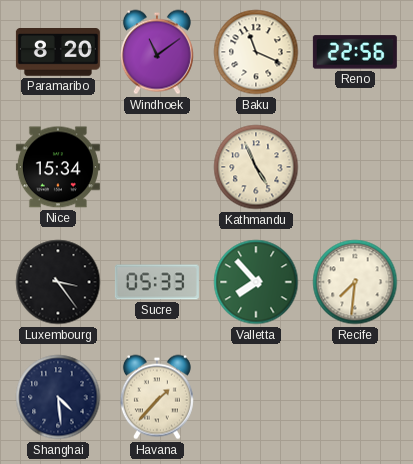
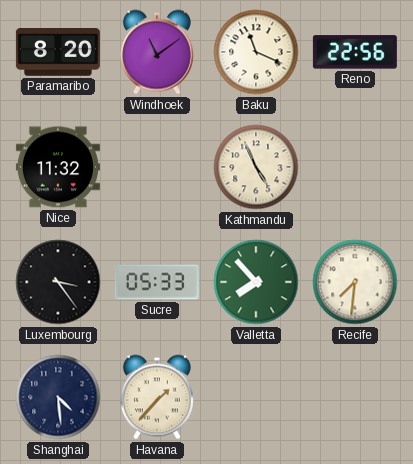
Nice: 15:34 -> 11:32
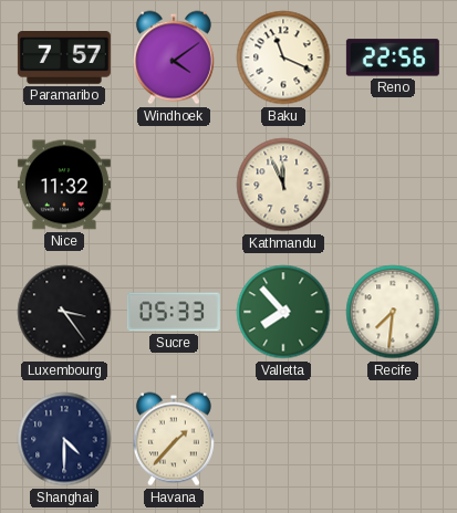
Paramaribo: 8:20 -> 7:57
Windhoek: 11:09 -> 4:09
Kathmandu: 4:56 -> 11:56
Shanghai: 4:29 -> 4:30
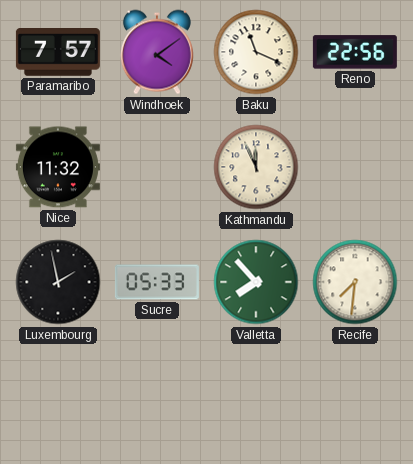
Luxembourg: 3:24 -> 1:58
Shanghai: 4:30 -> none
Havana: 1:37 -> none
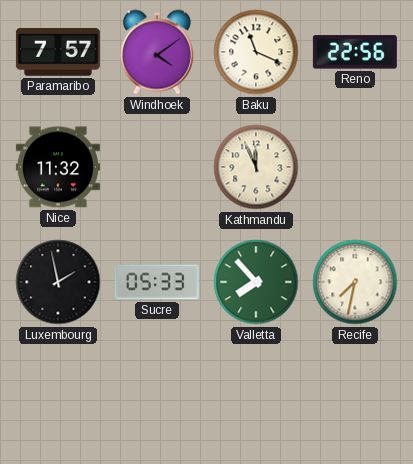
Recife: 7:31 -> 7:32
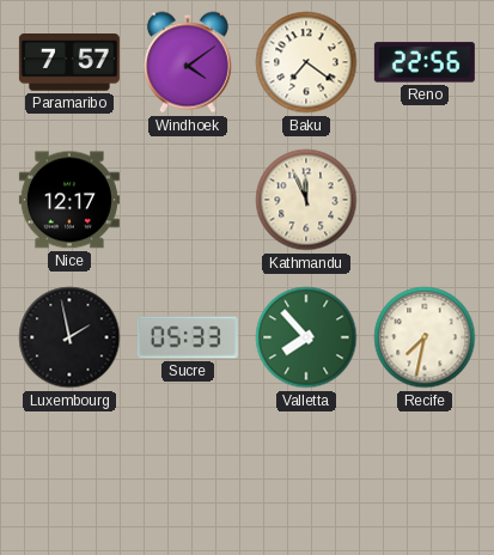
Baku: 11:19 -> 7:21
Nice: 11:32 -> 12:17
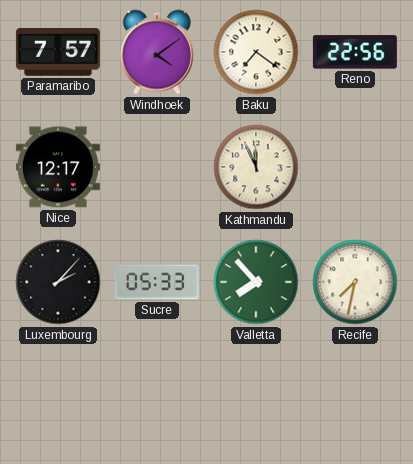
Luxembourg: 1:58 -> 2:07
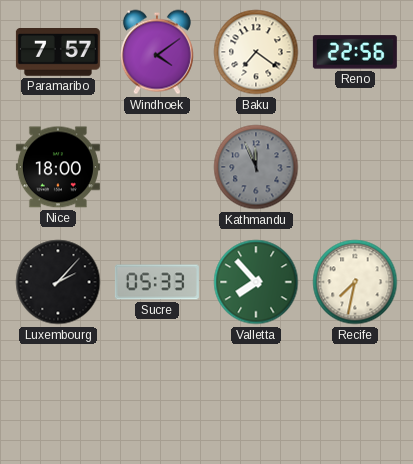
Nice: 12:17 -> 18:00
Kathmandu dial: cream -> grey
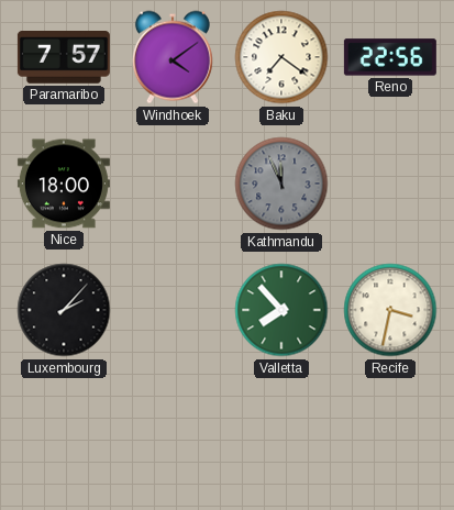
Sucre: 05:33 -> none
Recife: 7:32 -> 3:32
